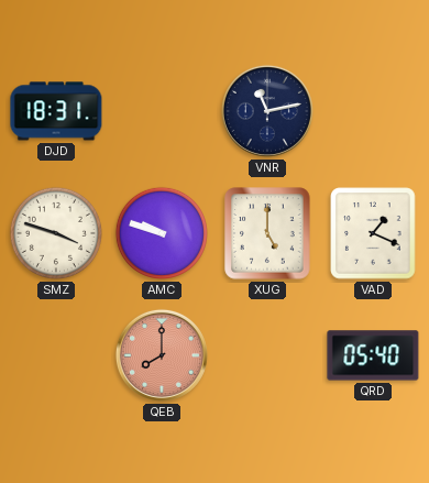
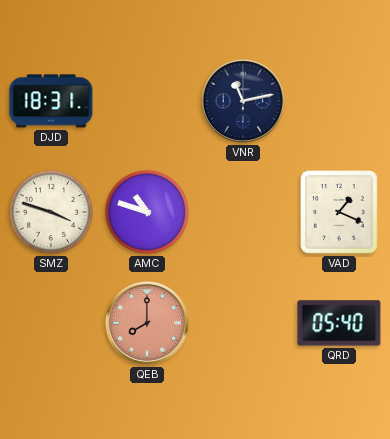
AMC: 9:48 -> 10:48
XUG: 5:00 -> none
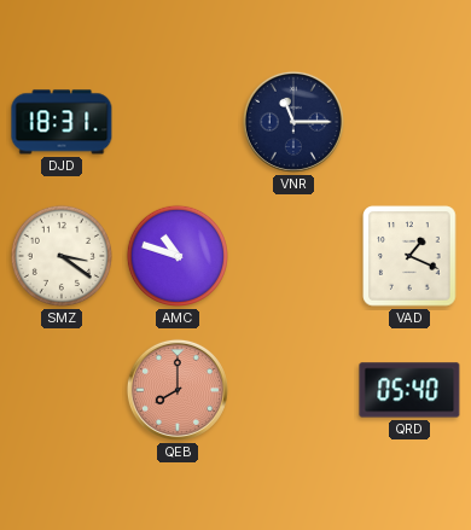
VNR: 11:13 -> 11:15
SMZ: 3:48 -> 3:21
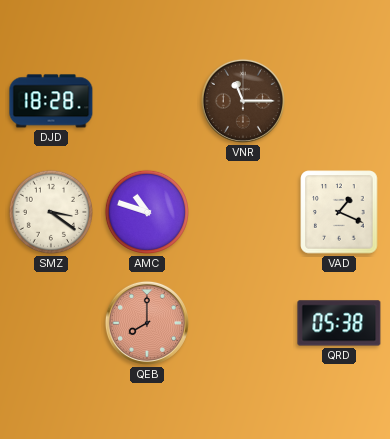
DJD: 18:31 -> 18:28
VNR dial: navy -> brown
QRD: 05:40 -> 05:38
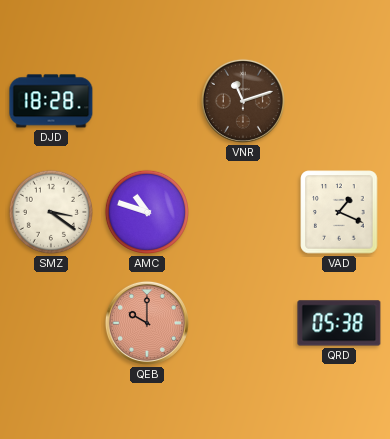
VNR: 11:15 -> 11:12
QEB: 8:00 -> 10:00
